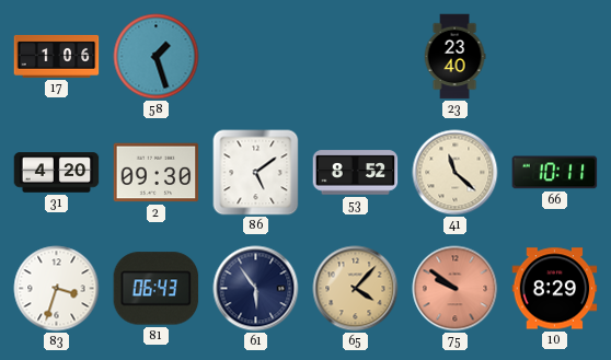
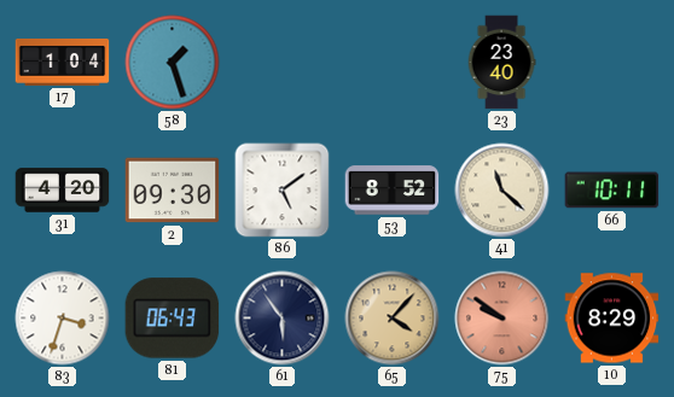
17: 1:06 -> 1:04
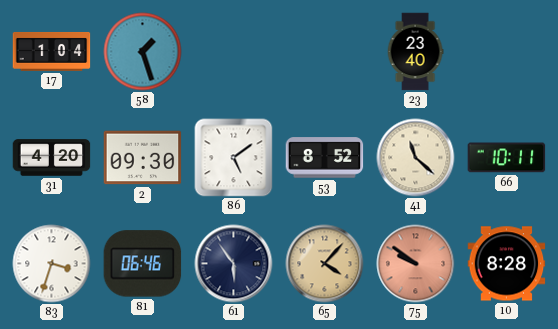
81: 06:43 -> 06:46
10: 8:29 -> 8:28
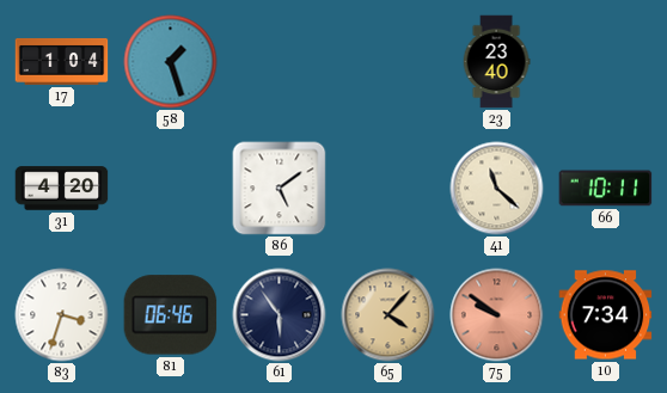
2: 09:30 -> none
53: 8:52 -> none
10: 8:28 -> 7:34
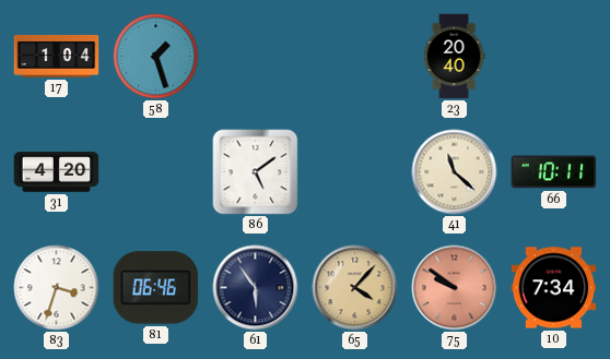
23: 23:40 -> 20:40
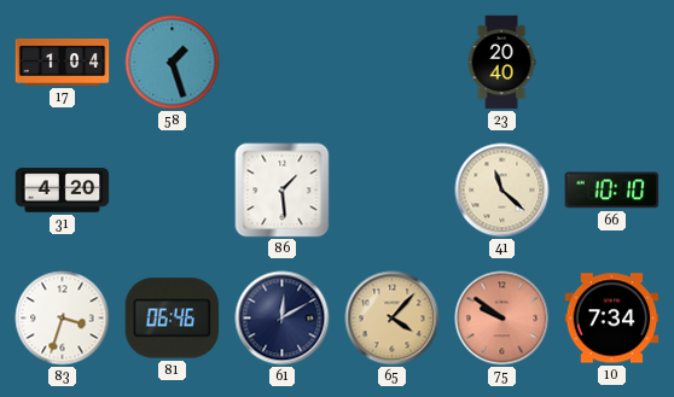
86: 5:09 -> 1:29
66: 10:11 -> 10:10
61: 5:54 -> 12:10
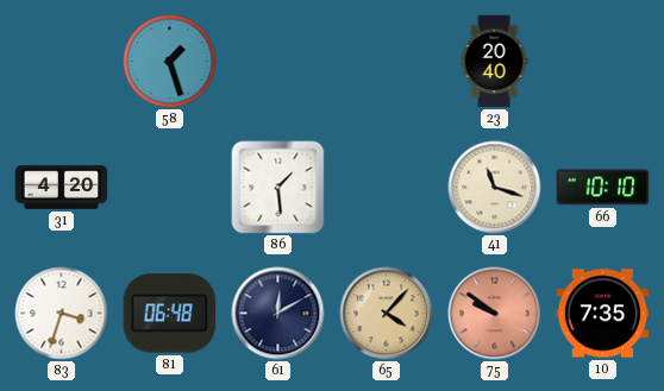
17: 1:04 -> none
41: 11:22 -> 11:18
81: 06:46 -> 06:48
10: 7:34 -> 7:35
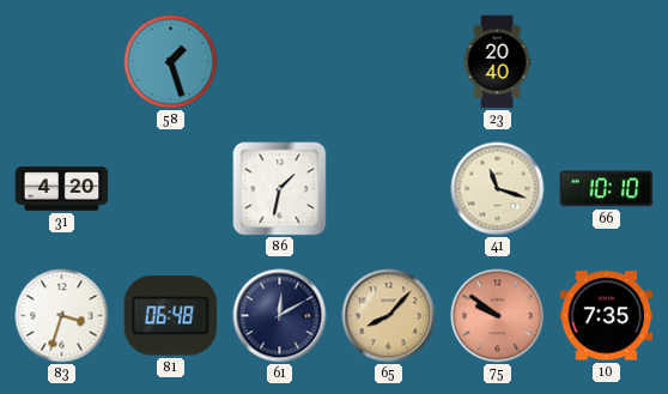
86: 1:29 -> 1:32
65: 4:07 -> 8:07
